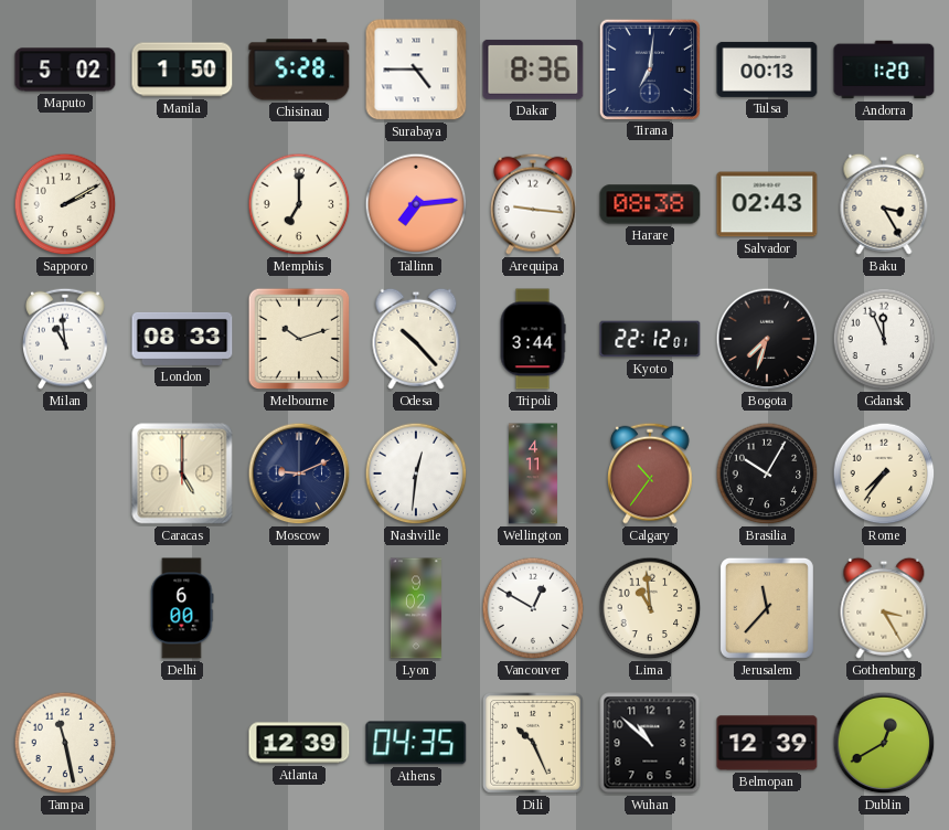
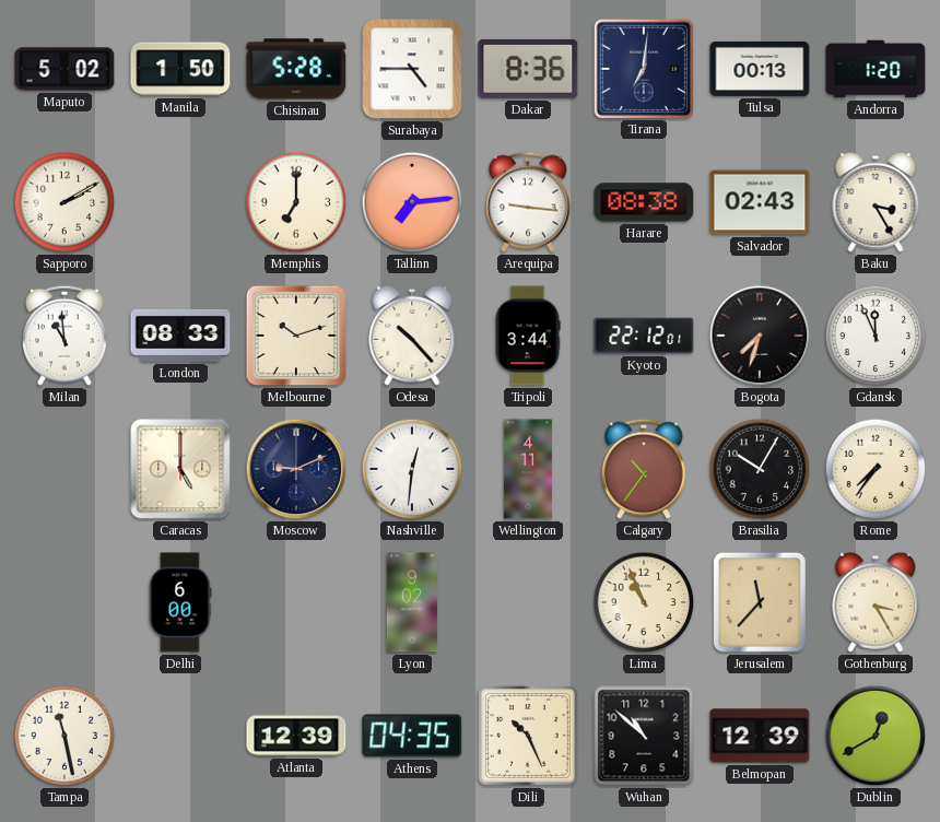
Vancouver: 12:50 -> none
Lima: 10:59 -> 10:56
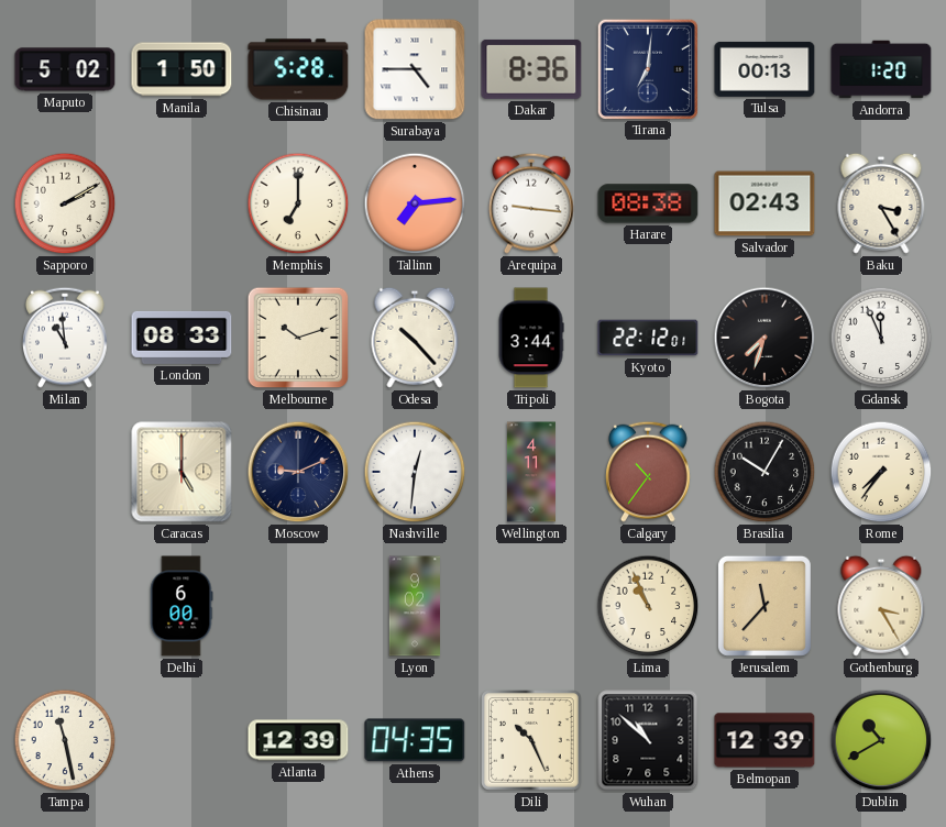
Dublin: 12:40 -> 10:40
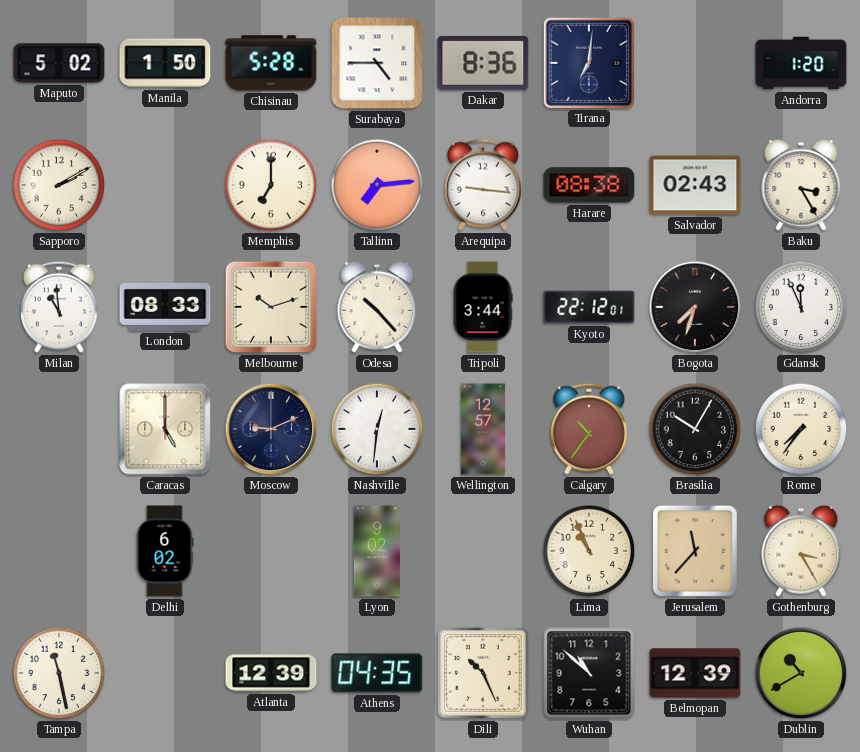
Tulsa: 00:13 -> none
Wellington: 4:11 -> 12:57
Delhi: 6:00 -> 6:02
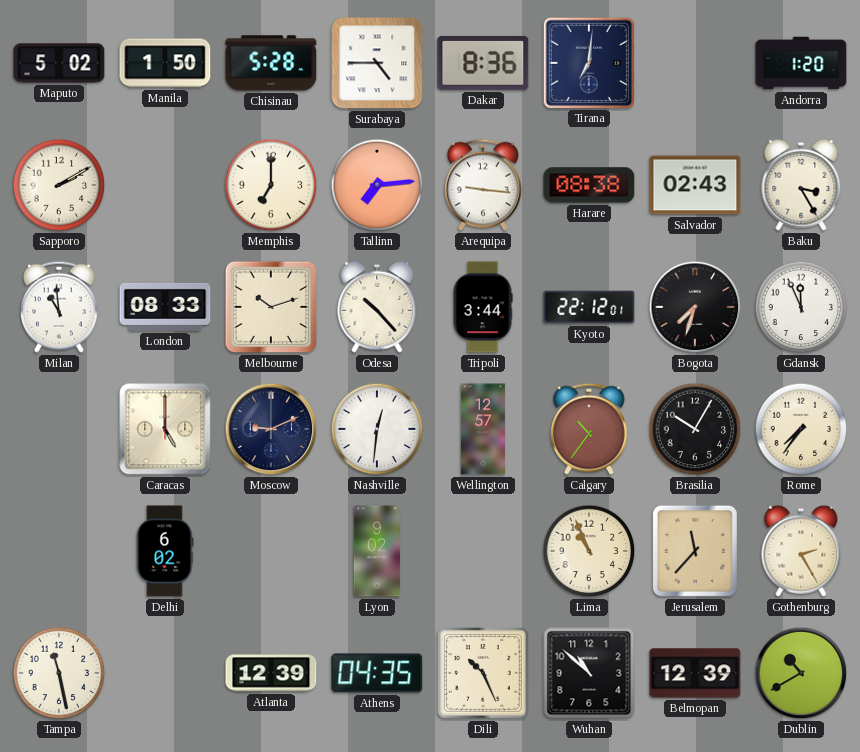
Gothenburg: 3:25 -> 2:25
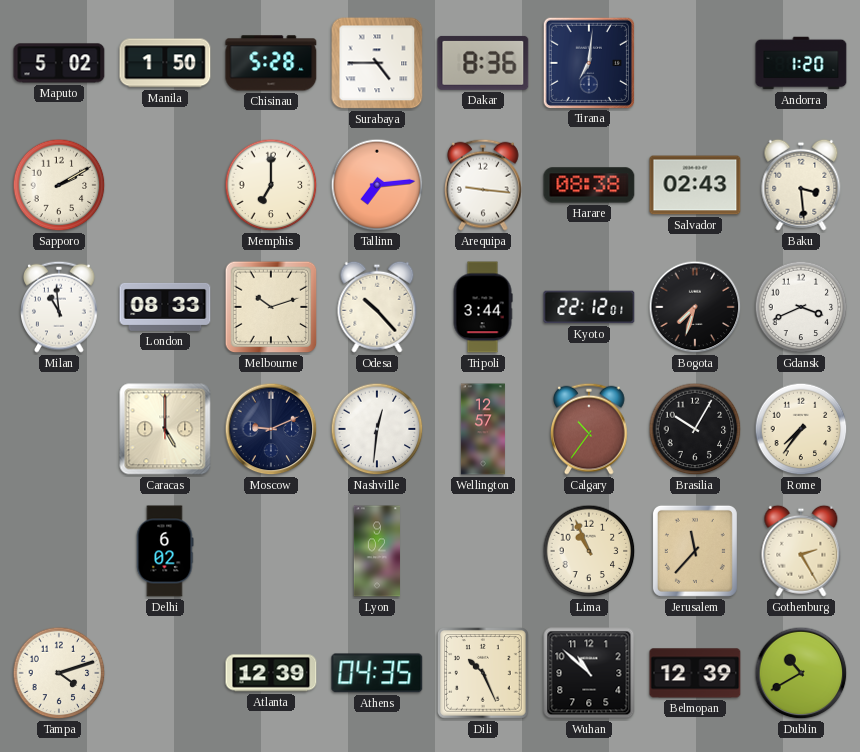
Baku: 3:25 -> 3:29
Gdansk: 11:56 -> 3:41
Tampa: 11:28 -> 4:12
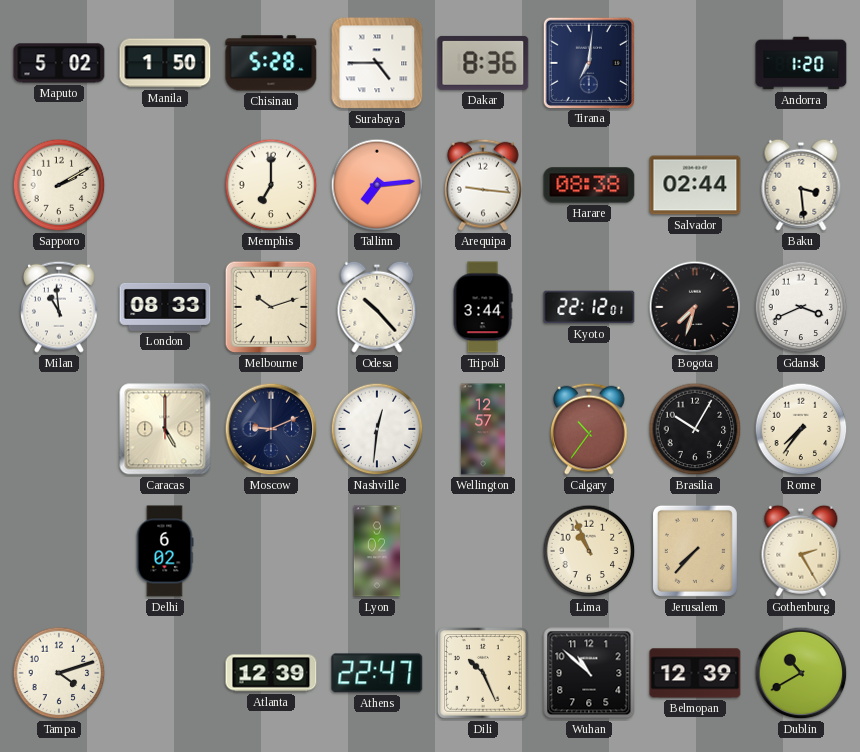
Salvador: 02:43 -> 02:44
Jerusalem: 11:37 -> 7:37
Athens: 04:35 -> 22:47
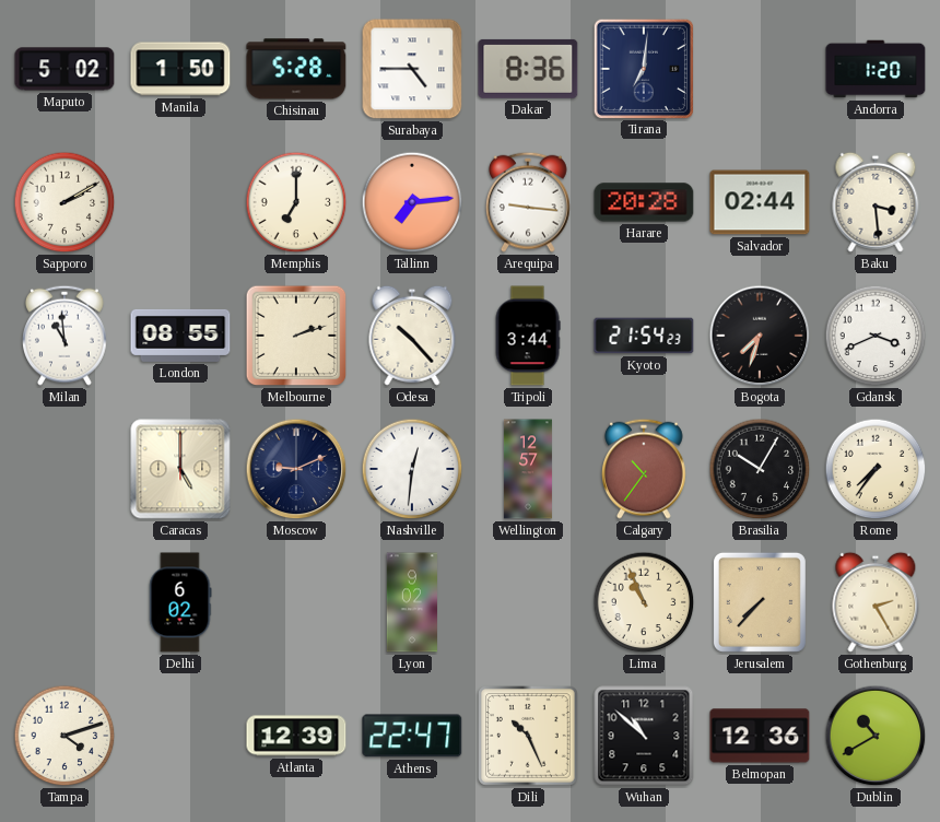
Harare: 08:38 -> 20:28
London: 08:33 -> 08:55
Melbourne: 10:12 -> 2:12
Kyoto: 22:12 -> 21:54
Belmopan: 12:39 -> 12:36
